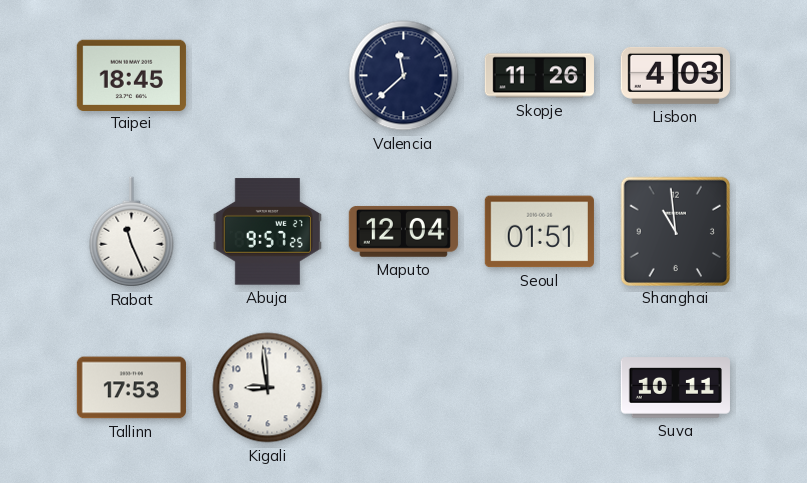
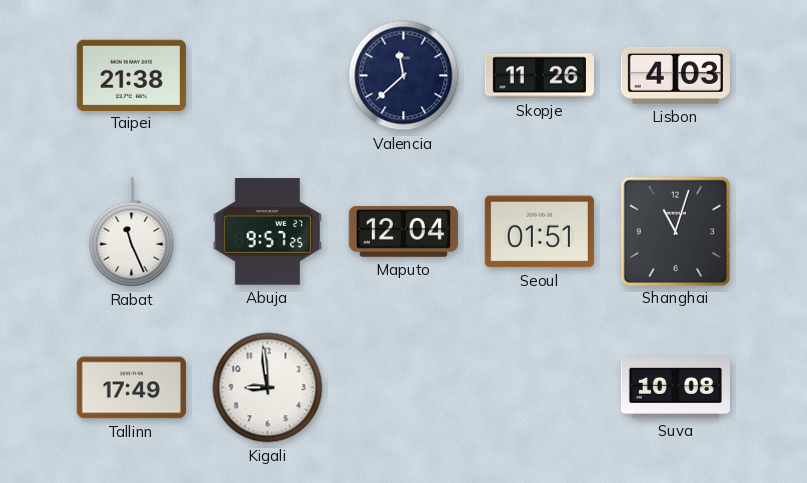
Taipei: 18:45 -> 21:38
Shanghai: 10:59 -> 11:03
Tallinn: 17:53 -> 17:49
Suva: 10:11 -> 10:08
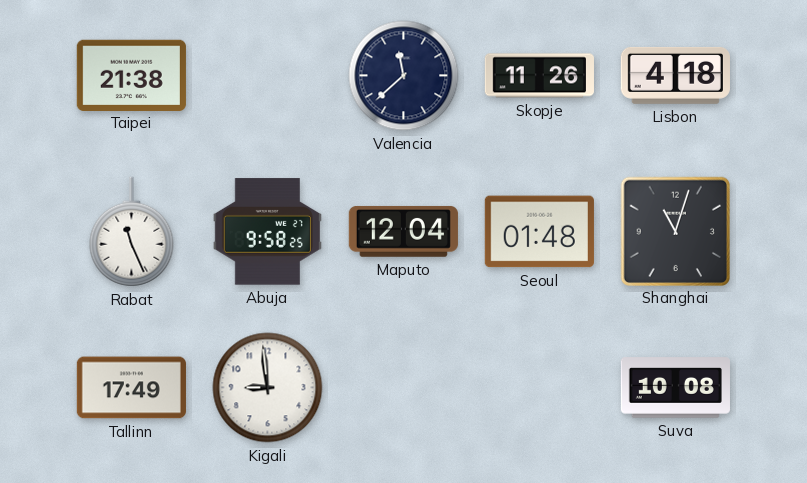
Lisbon: 4:03 -> 4:18
Abuja: 9:57 -> 9:58
Seoul: 01:51 -> 01:48
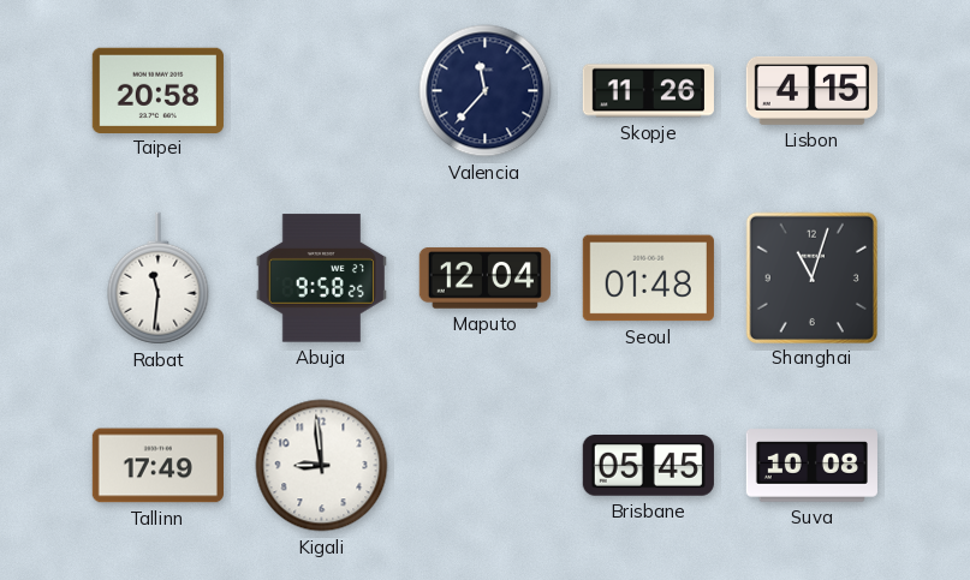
Taipei: 21:38 -> 20:58
Valencia: 11:38 -> 11:37
Lisbon: 4:18 -> 4:15
Rabat: 11:26 -> 11:31
Brisbane: none -> 05:45
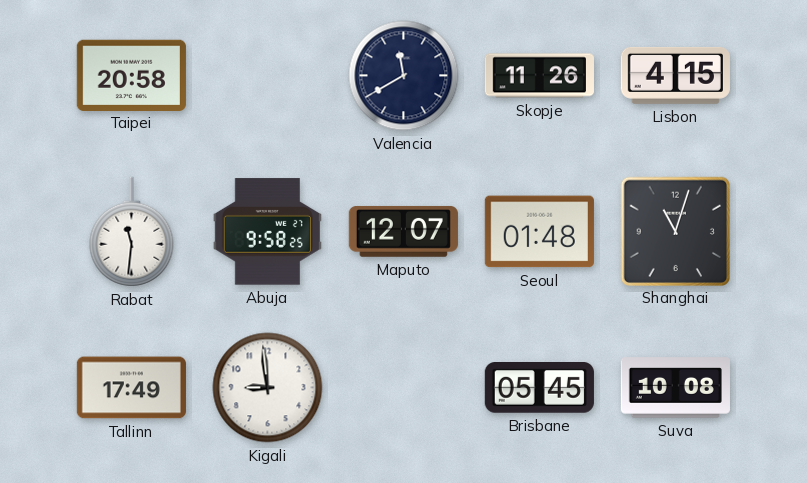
Valencia: 11:37 -> 11:40
Maputo: 12:04 -> 12:07
